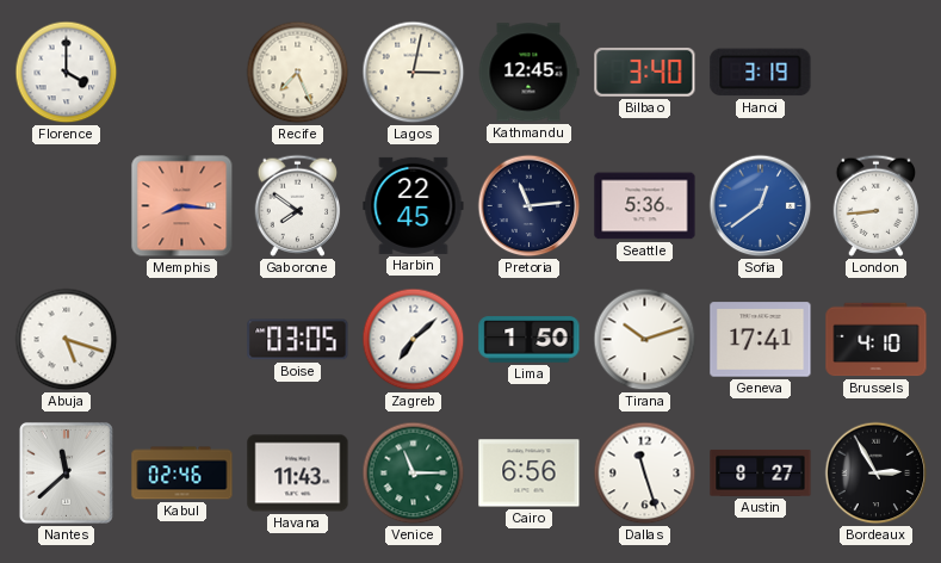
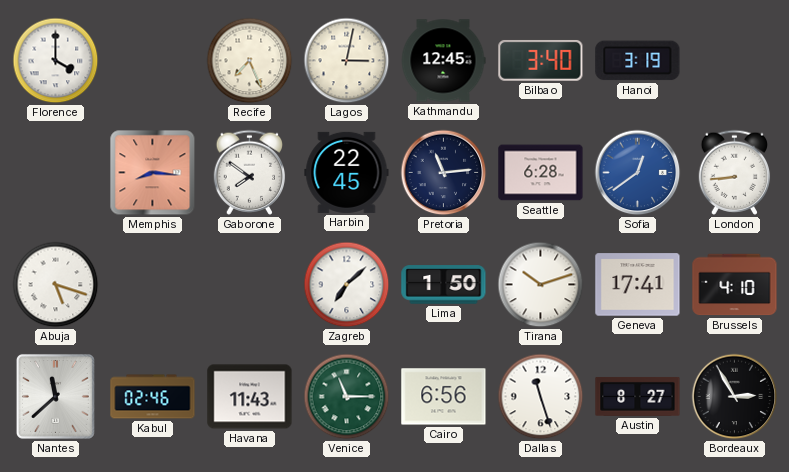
Seattle: 5:36 -> 6:28
Boise: 03:05 -> none
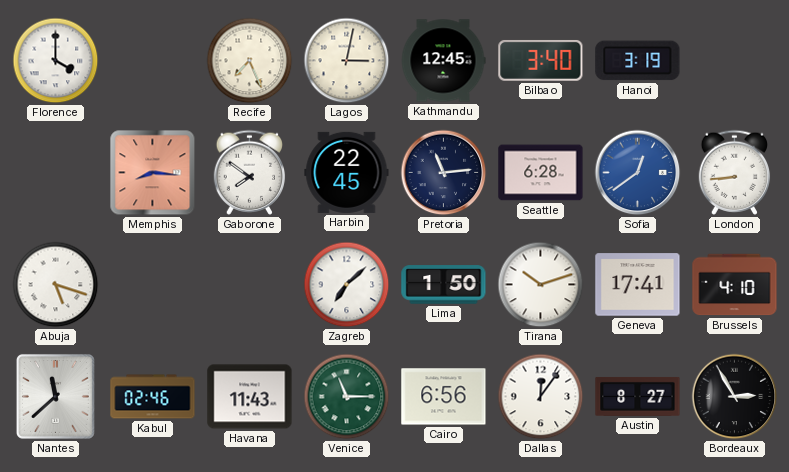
Dallas: 11:27 -> 12:06
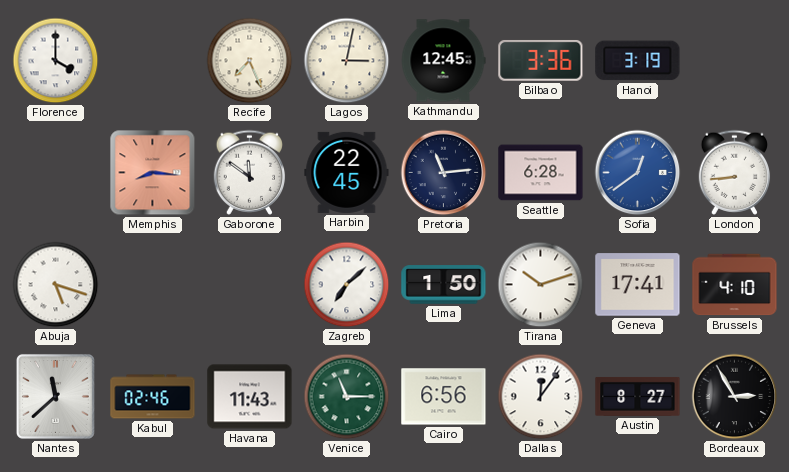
Bilbao: 3:40 -> 3:36
Gaborone: 7:51 -> 11:51
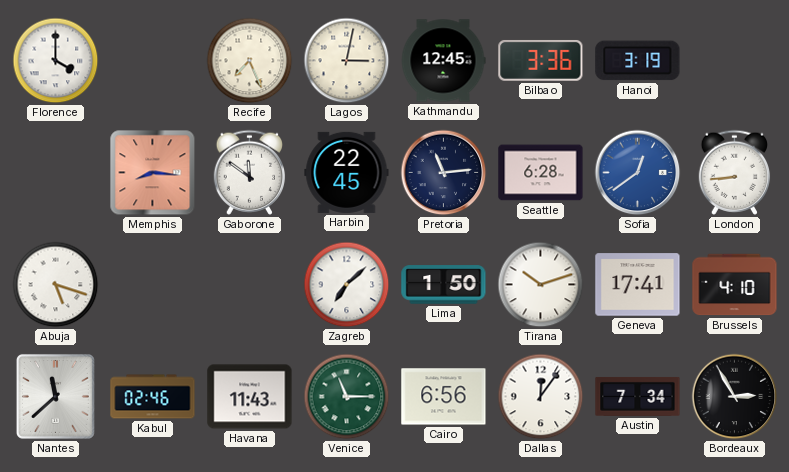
Austin: 8:27 -> 7:34
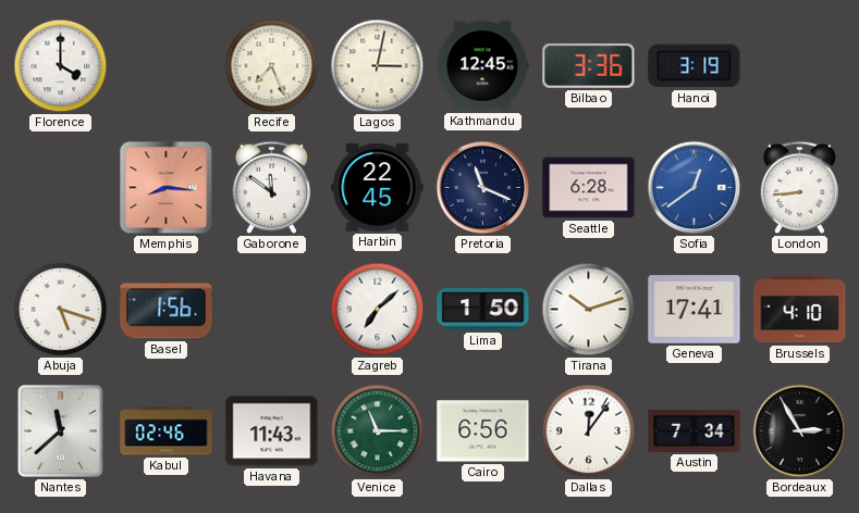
Pretoria: 11:14 -> 11:19
Basel: none -> 1:56
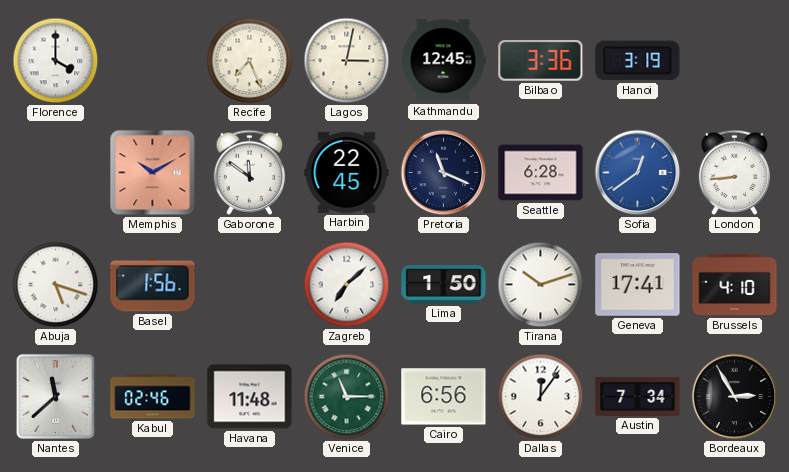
Memphis: 8:16 -> 10:10
Havana: 11:43 -> 11:48
